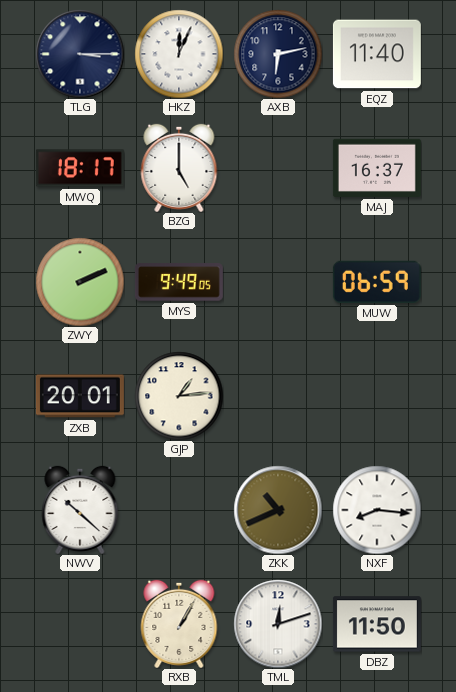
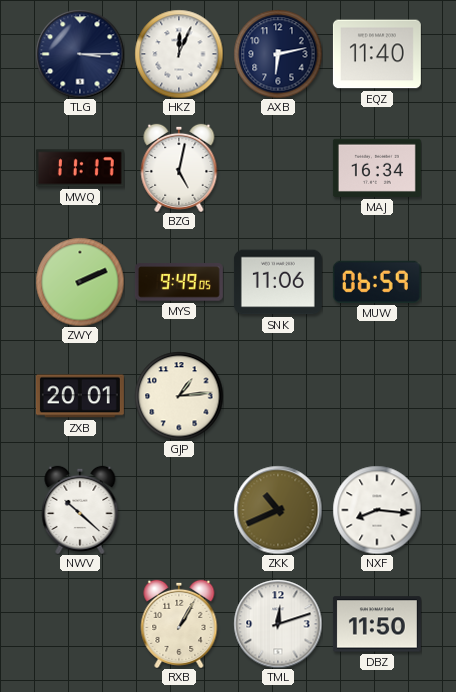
MWQ: 18:17 -> 11:17
BZG: 5:00 -> 5:02
MAJ: 16:37 -> 16:34
SNK: none -> 11:06
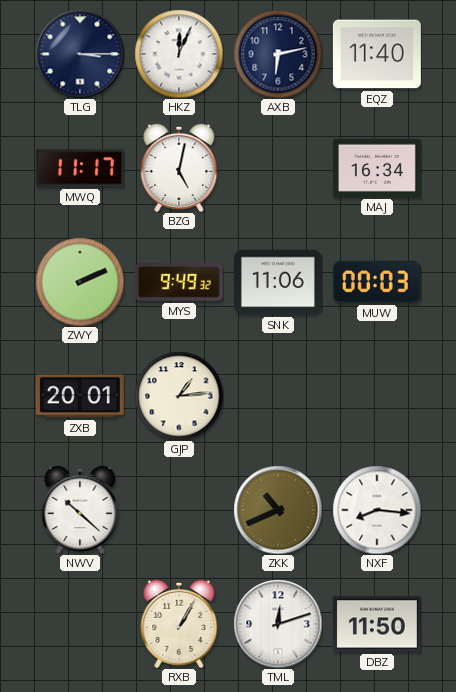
MYS: 9:49:05 -> 9:49:32
MUW: 06:59 -> 00:03
